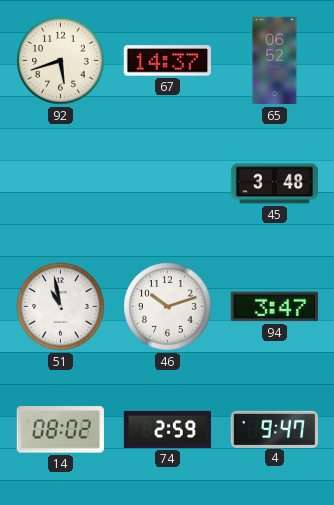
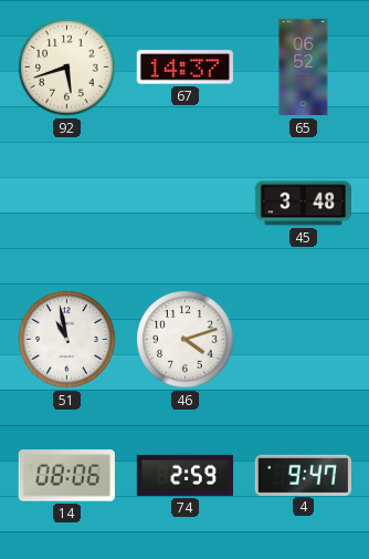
46: 10:12 -> 4:12
94: 3:47 -> none
14: 08:02 -> 08:06
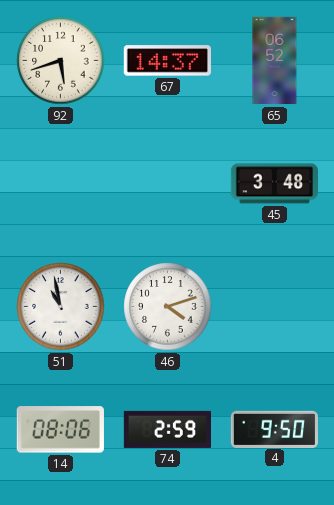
4: 9:47 -> 9:50
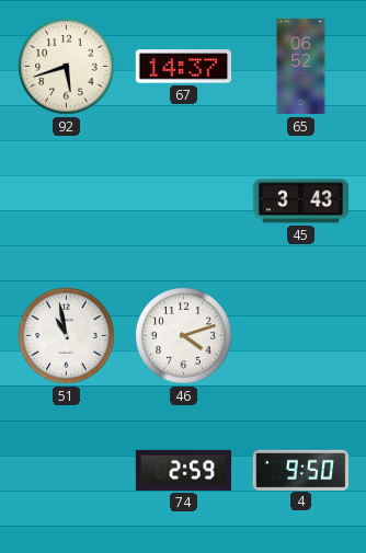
45: 3:48 -> 3:43
14: 08:06 -> none
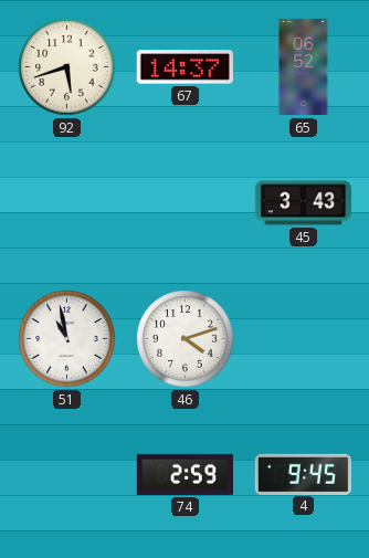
4: 9:50 -> 9:45
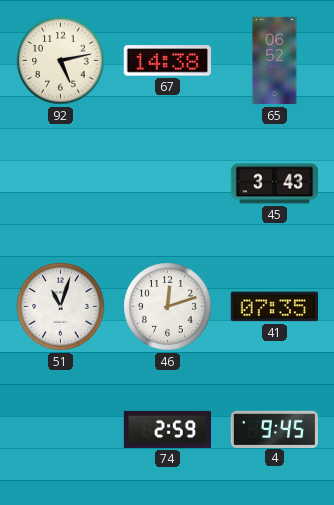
92: 5:42 -> 5:13
67: 14:37 -> 14:38
51: 10:58 -> 11:03
46: 4:12 -> 12:12
41: none -> 07:35
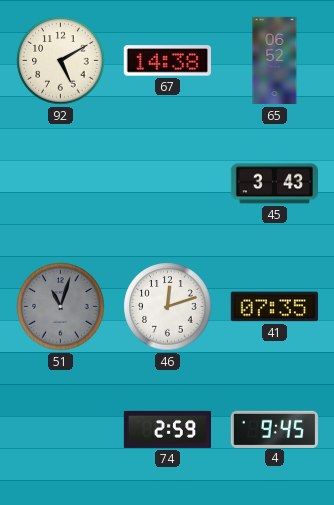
92: 5:13 -> 5:10
51 dial: white -> grey
